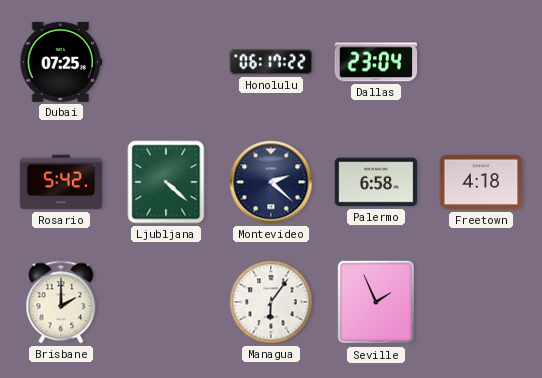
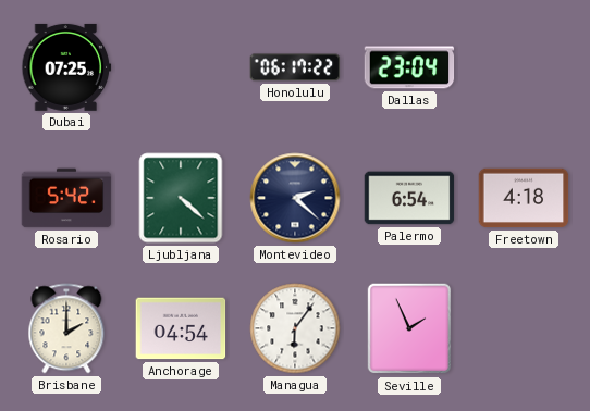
Palermo: 6:58 -> 6:54
Anchorage: none -> 04:54
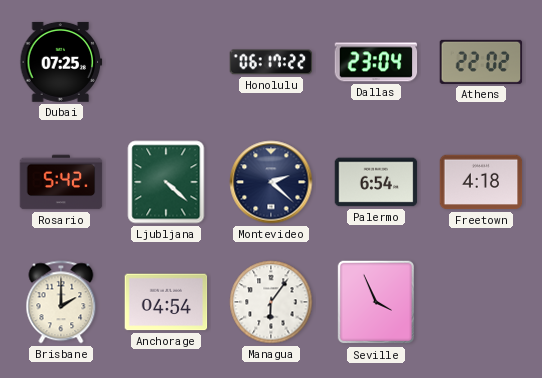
Athens: none -> 22:02
Seville: 1:56 -> 3:56
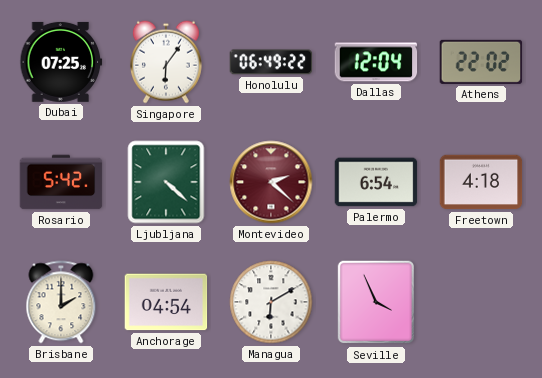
Singapore: none -> 6:06
Honolulu: 06:17 -> 06:49
Dallas: 23:04 -> 12:04
Montevideo dial: navy -> burgundy
Managua: 6:06 -> 6:10
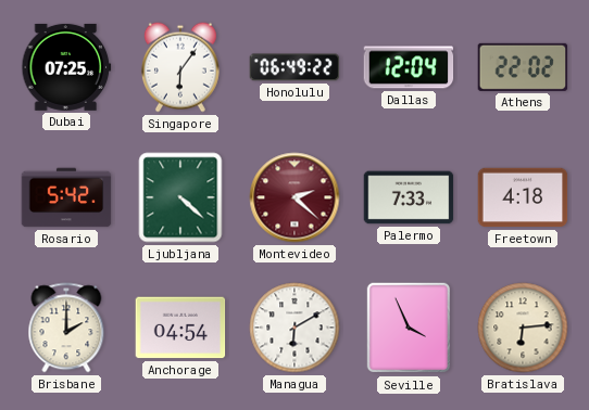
Palermo: 6:54 -> 7:33
Bratislava: none -> 6:14
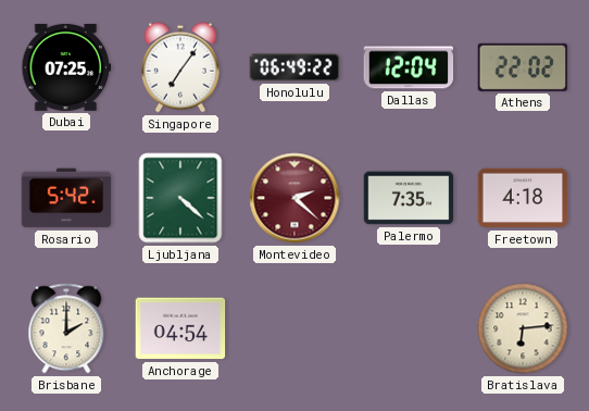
Singapore: 6:06 -> 7:06
Palermo: 7:33 -> 7:35
Managua: 6:10 -> none
Seville: 3:56 -> none
